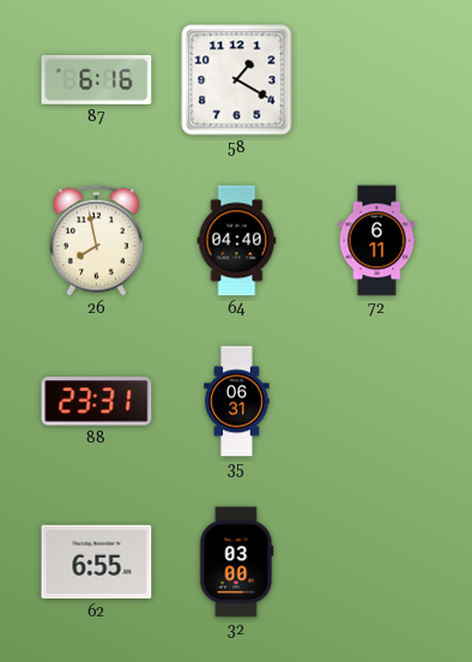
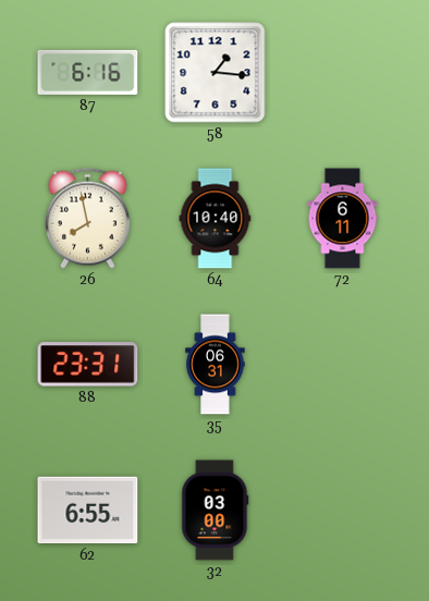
58: 1:20 -> 1:16
64: 04:40 -> 10:40
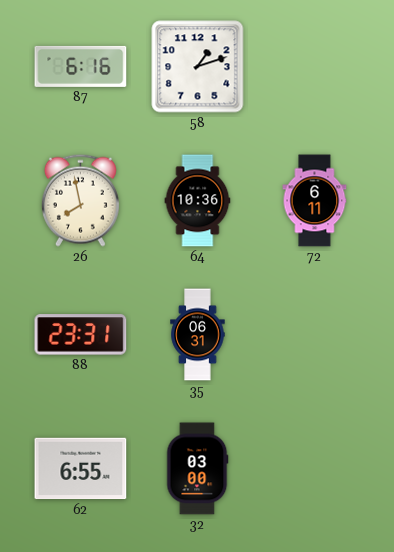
58: 1:16 -> 1:12
64: 10:40 -> 10:36
